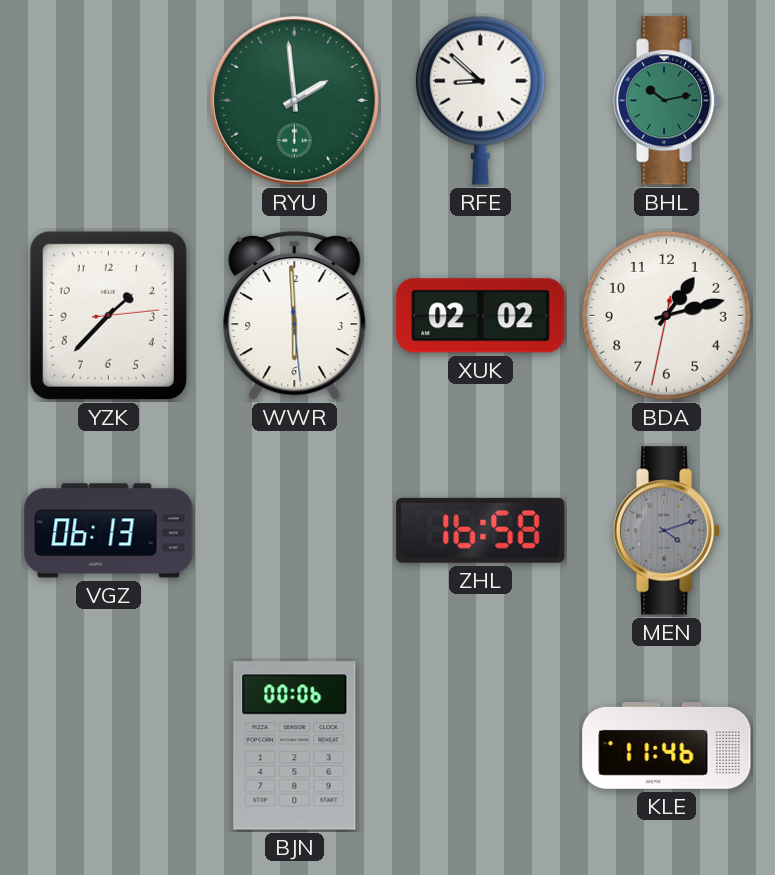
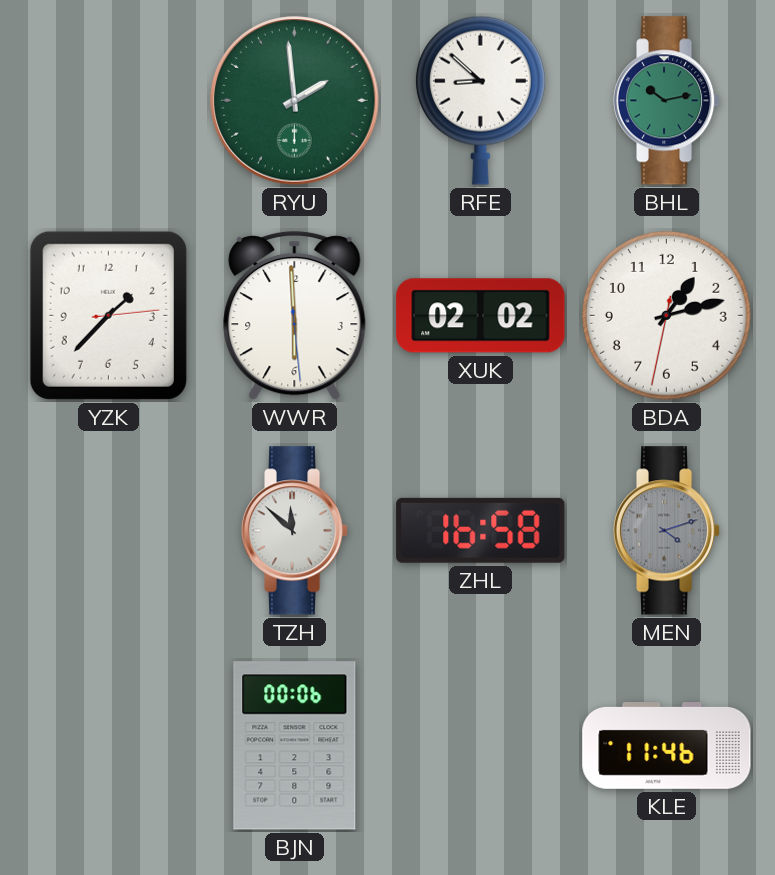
VGZ: 06:13 -> none
TZH: none -> 11:52
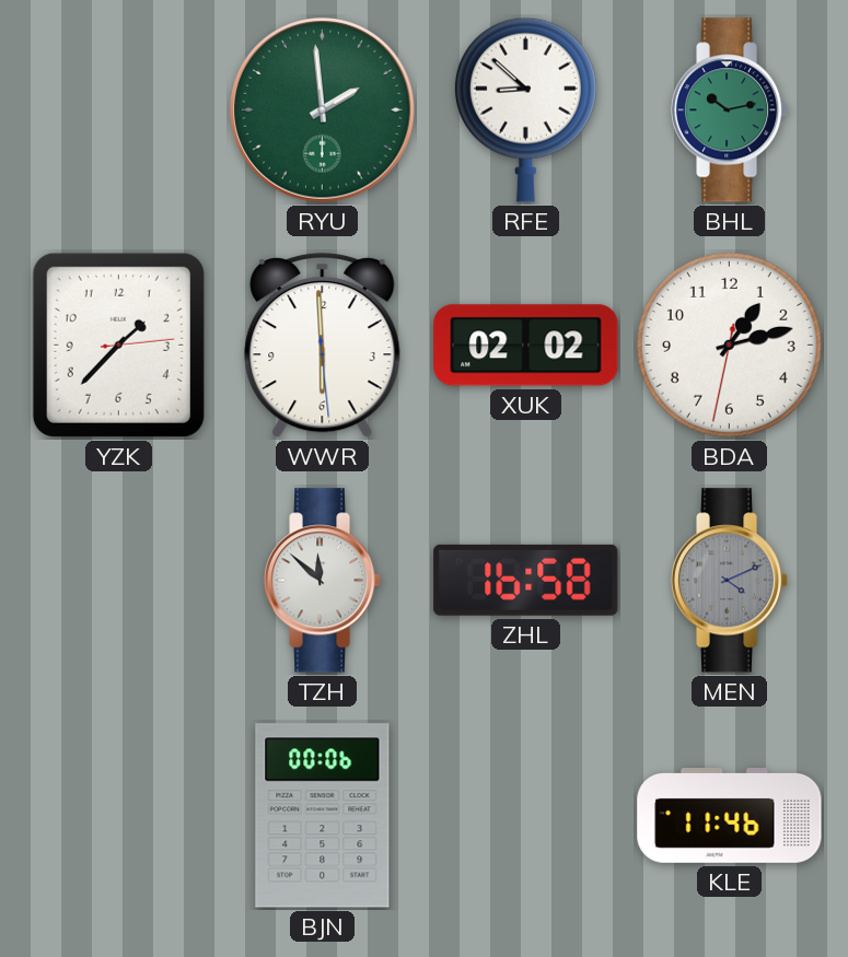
MEN: 4:12 -> 4:11
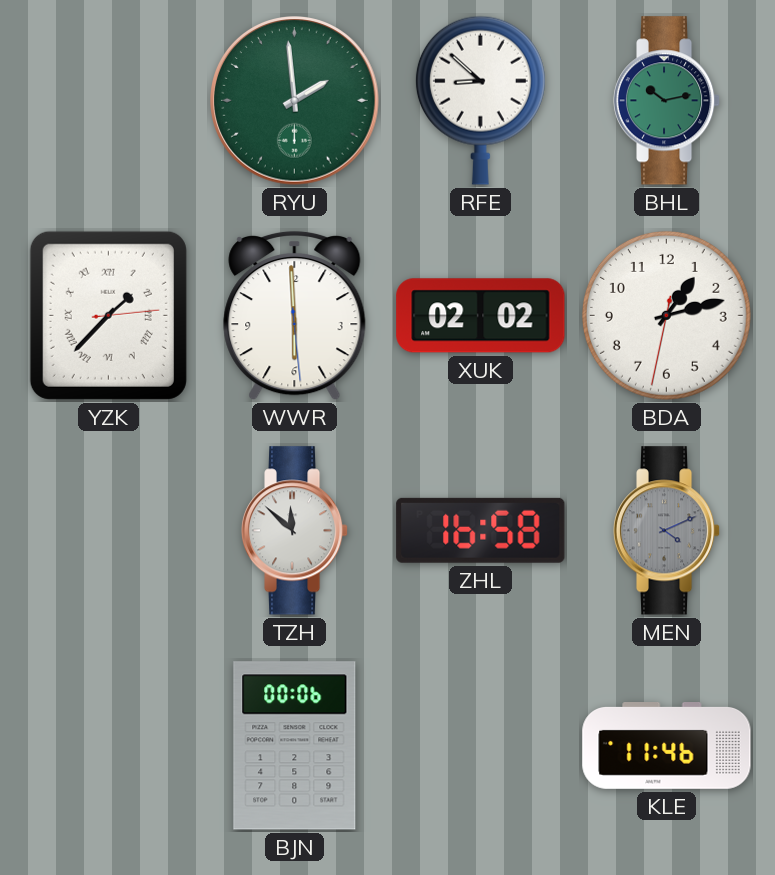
YZK numerals: Arabic -> Roman
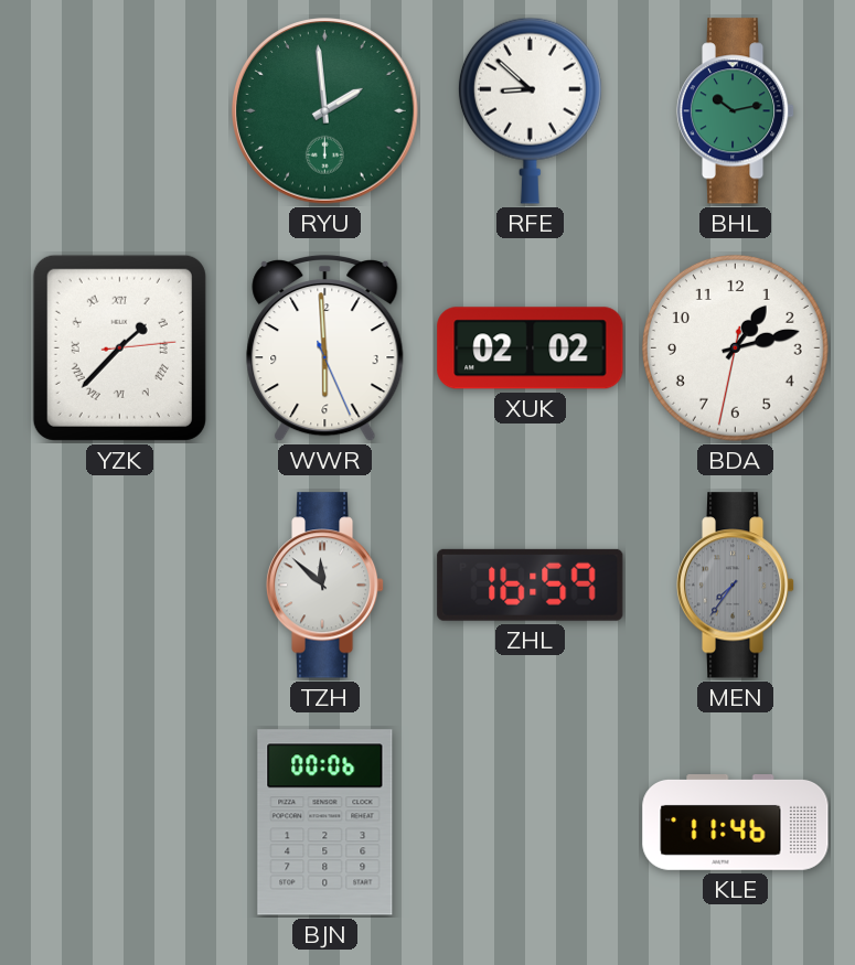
WWR: 5:59:29 -> 5:59:26
ZHL: 16:58 -> 16:59
MEN: 4:11 -> 7:36
